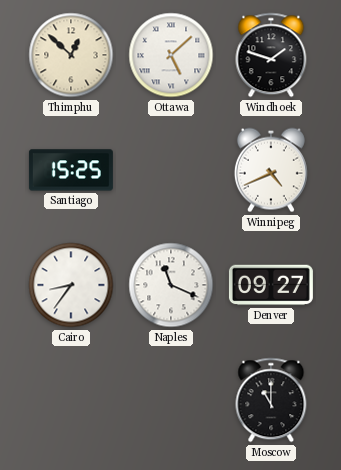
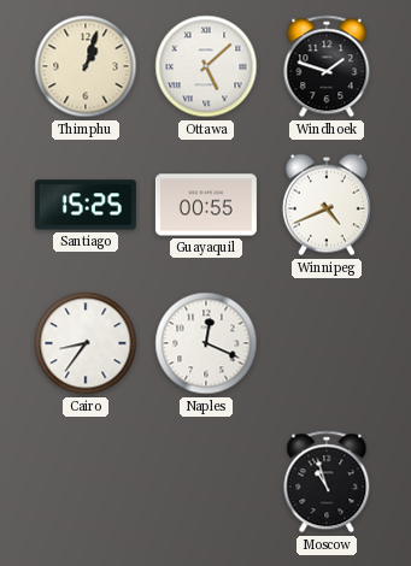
Thimphu: 12:52 -> 1:03
Guayaquil: none -> 00:55
Naples: 11:19 -> 12:19
Denver: 09:27 -> none
Moscow: 11:00 -> 10:57
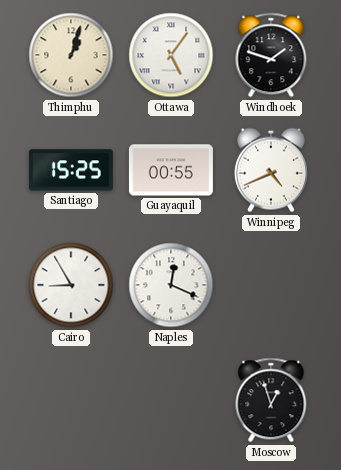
Ottawa: 5:08 -> 5:06
Cairo: 8:36 -> 8:55
Moscow: 10:57 -> 12:57
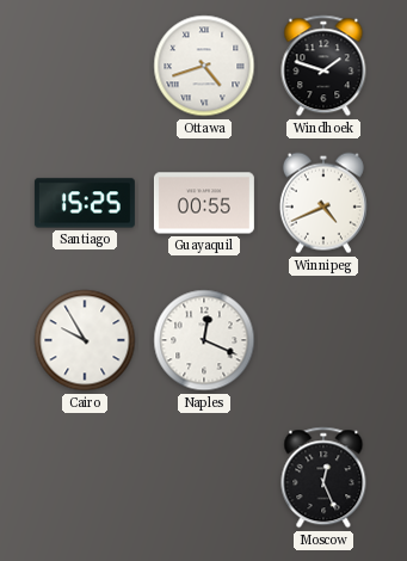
Thimphu: 1:03 -> none
Ottawa: 5:06 -> 4:42
Cairo: 8:55 -> 9:55
Moscow: 12:57 -> 12:26
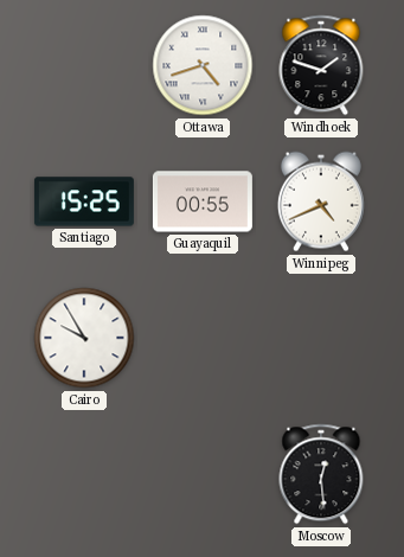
Naples: 12:19 -> none
Moscow: 12:26 -> 12:29
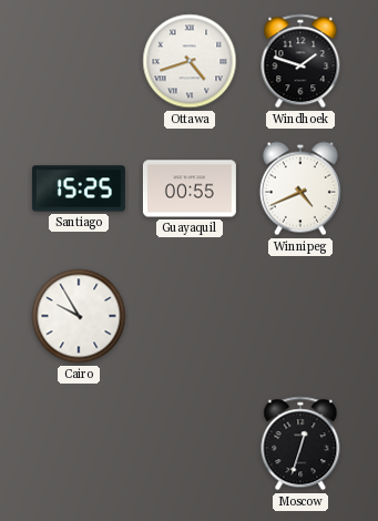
Moscow: 12:29 -> 12:33
